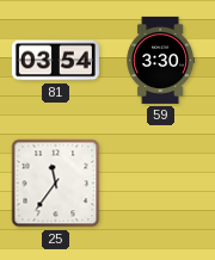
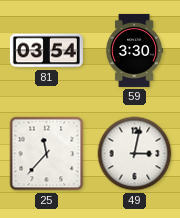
25: 11:36 -> 11:37
49: none -> 3:02
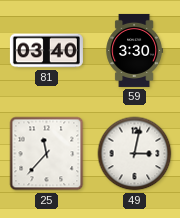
81: 03:54 -> 03:40
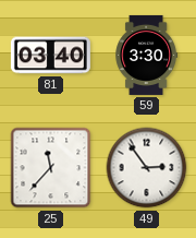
49: 3:02 -> 2:54
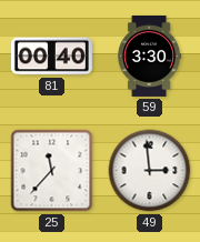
81: 03:40 -> 00:40
49: 2:54 -> 2:59
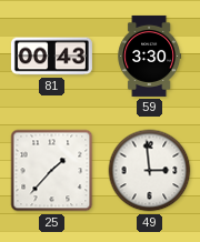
81: 00:40 -> 00:43
25: 11:37 -> 1:37
